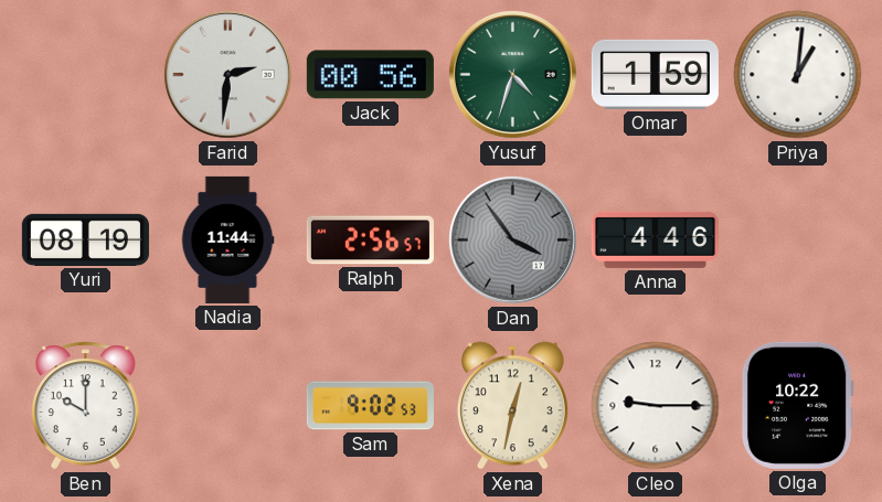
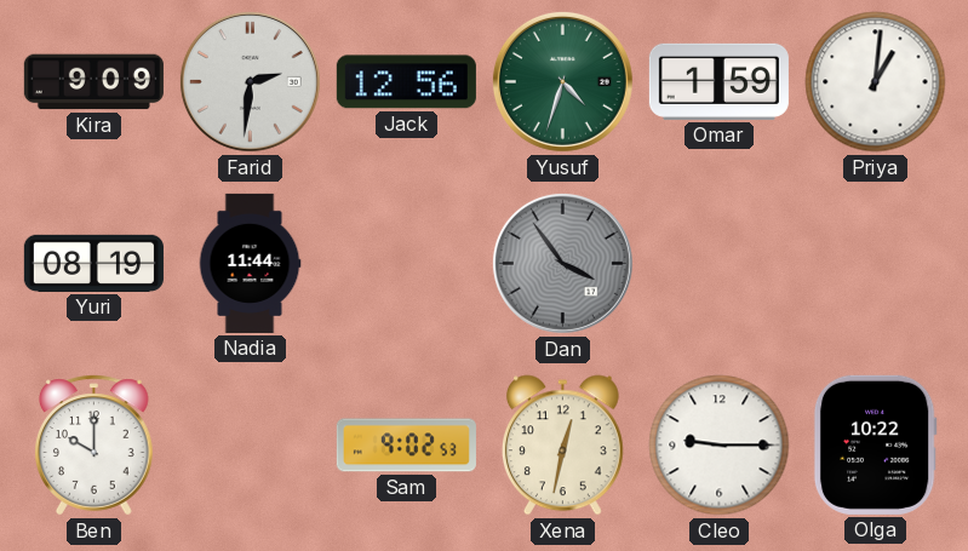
Kira: none -> 9:09
Jack: 00:56 -> 12:56
Ralph: 2:56 -> none
Anna: 4:46 -> none
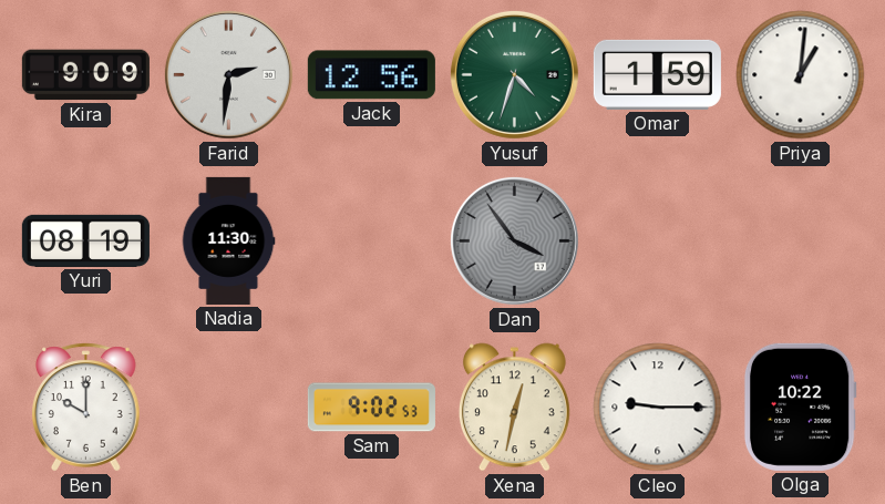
Nadia: 11:44 -> 11:30
